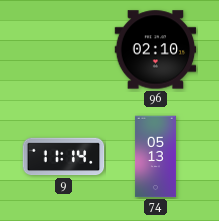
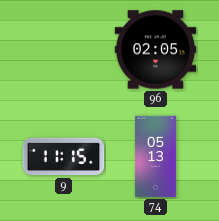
96: 02:10 -> 02:05
9: 11:14 -> 11:15
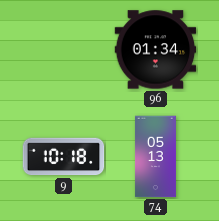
96: 02:05 -> 01:34
9: 11:15 -> 10:18
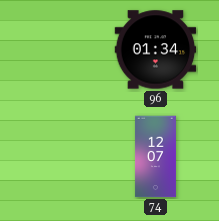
9: 10:18 -> none
74: 05:13 -> 12:07
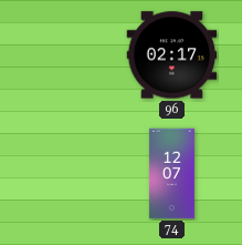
96: 01:34 -> 02:17
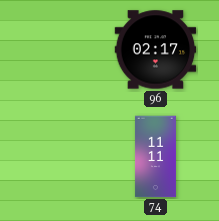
74: 12:07 -> 11:11
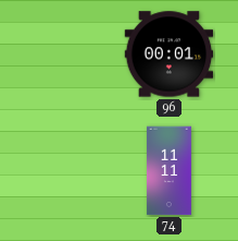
96: 02:17 -> 00:01
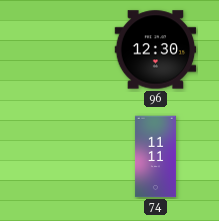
96: 00:01 -> 12:30
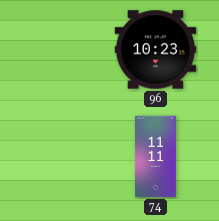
96: 12:30 -> 10:23
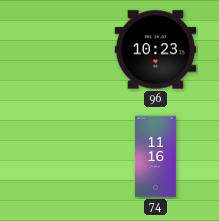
74: 11:11 -> 11:16
